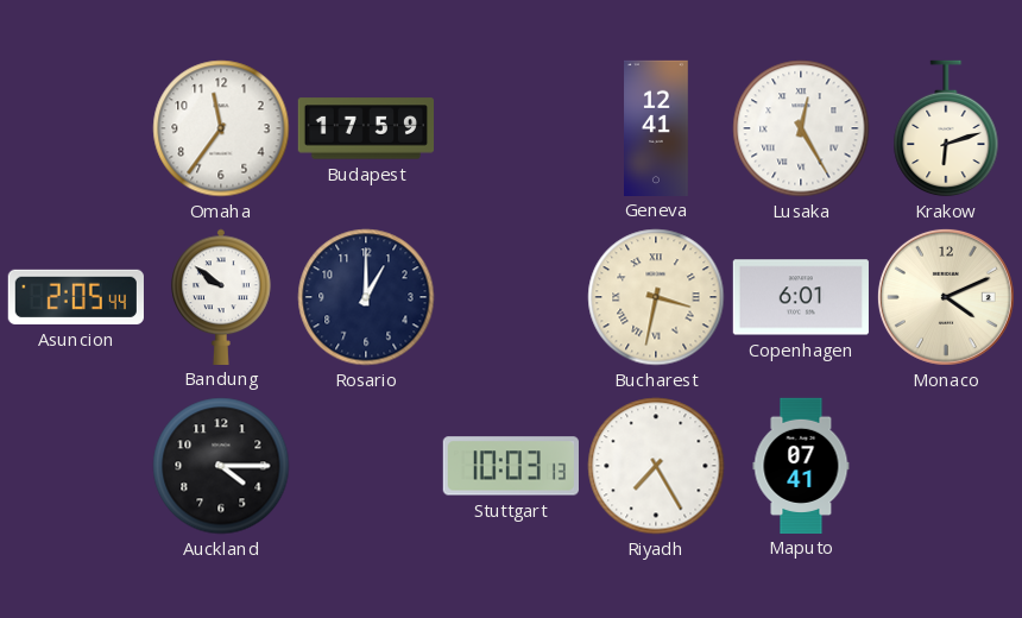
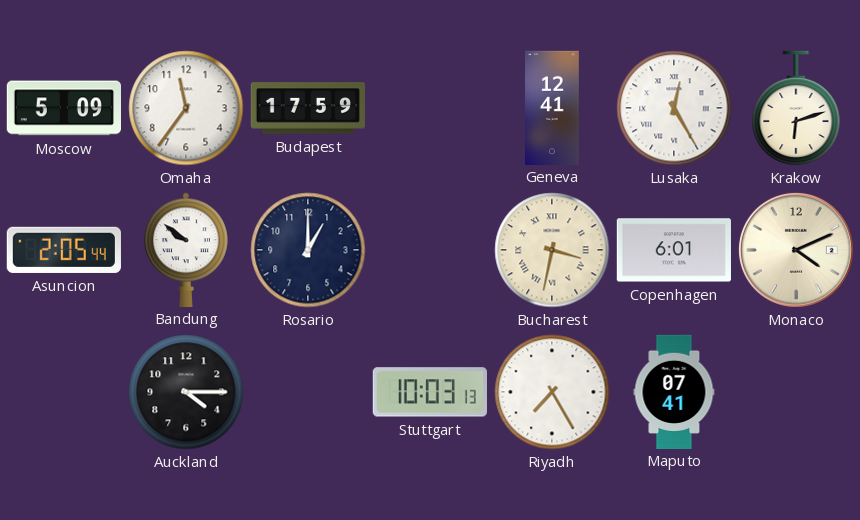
Moscow: none -> 5:09
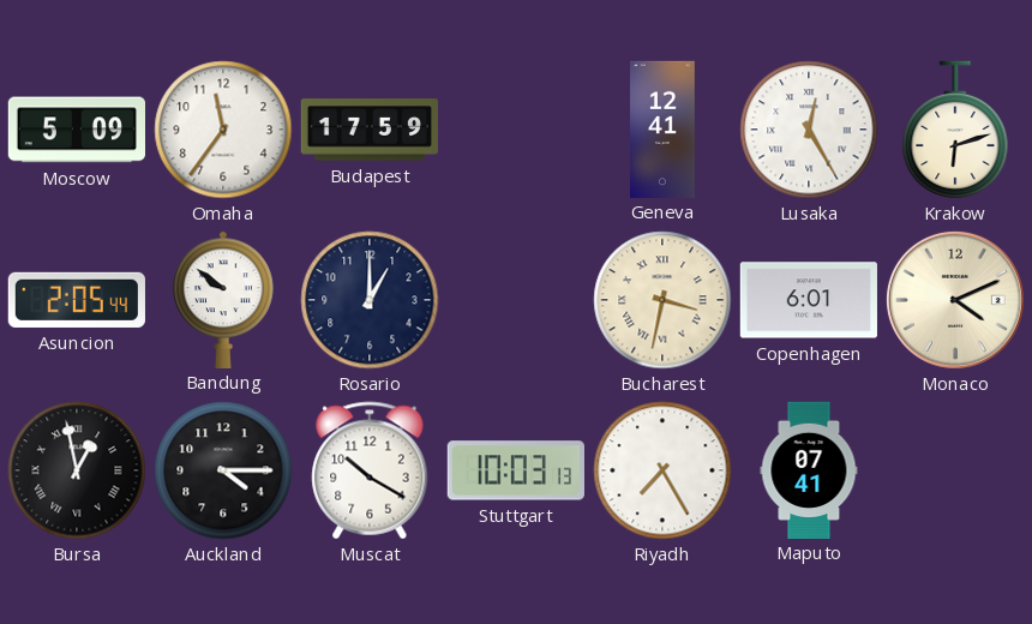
Bursa: none -> 12:58
Muscat: none -> 10:20
